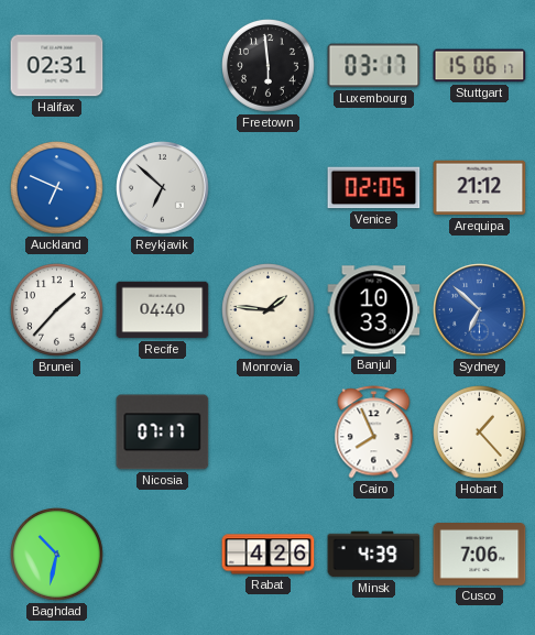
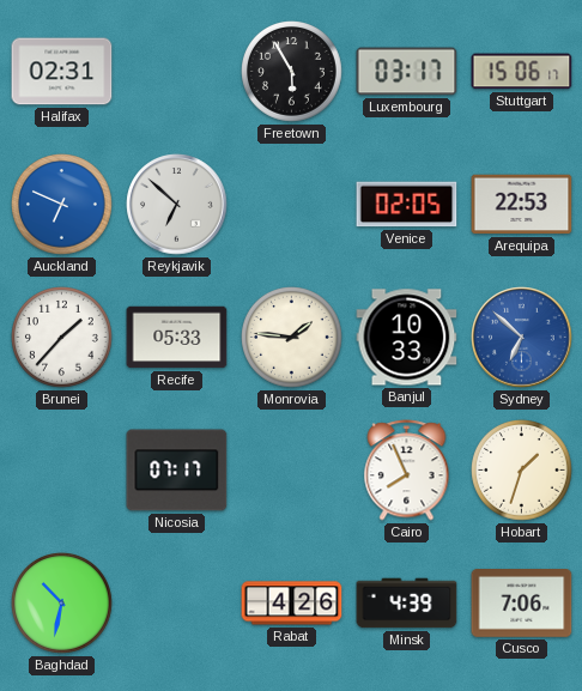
Freetown: 5:59 -> 5:55
Arequipa: 21:12 -> 22:53
Recife: 04:40 -> 05:33
Hobart: 1:23 -> 1:33
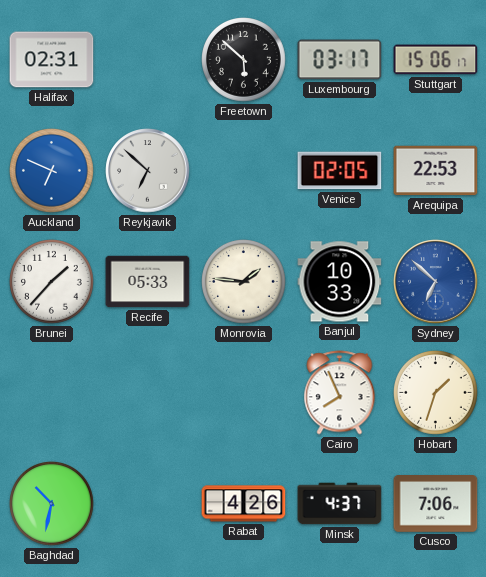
Freetown: 5:55 -> 5:52
Nicosia: 07:17 -> none
Minsk: 4:39 -> 4:37
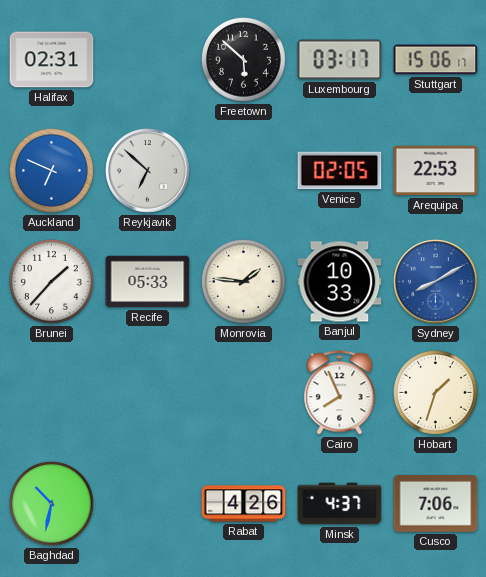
Sydney: 6:52 -> 8:10
